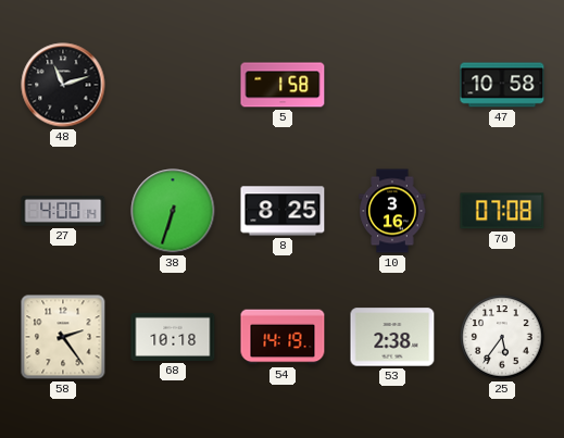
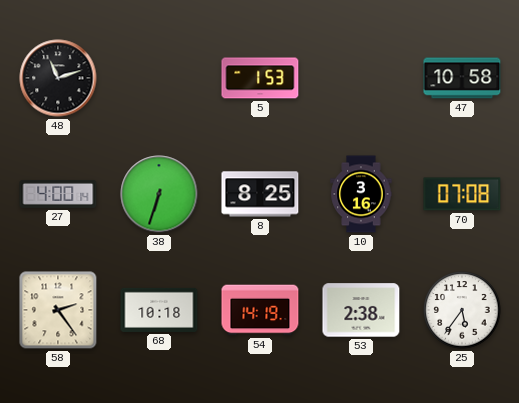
5: 1:58 -> 1:53
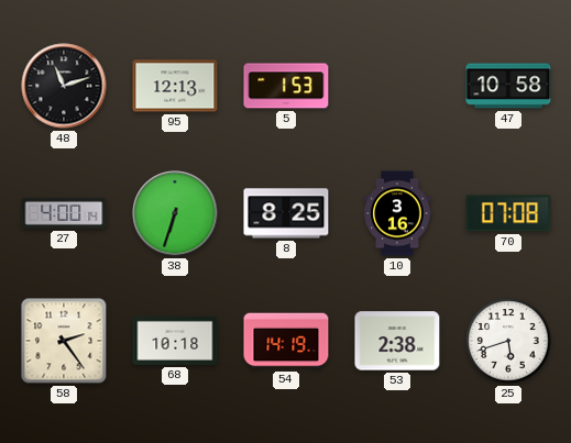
95: none -> 12:13
25: 5:36 -> 5:42
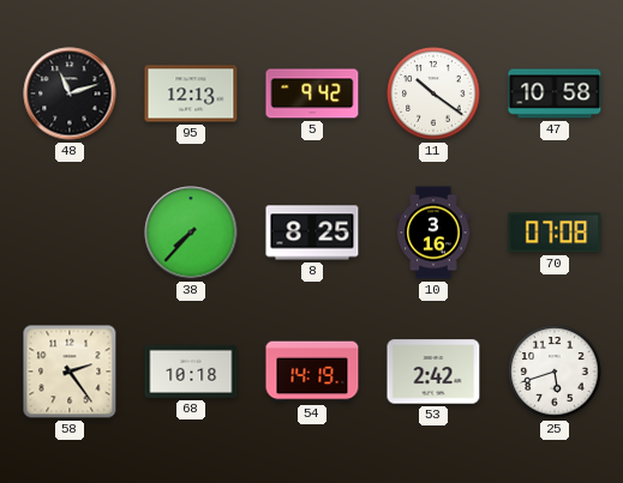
5: 1:53 -> 9:42
11: none -> 10:21
27: 4:00 -> none
38: 6:33 -> 7:37
53: 2:38 -> 2:42
